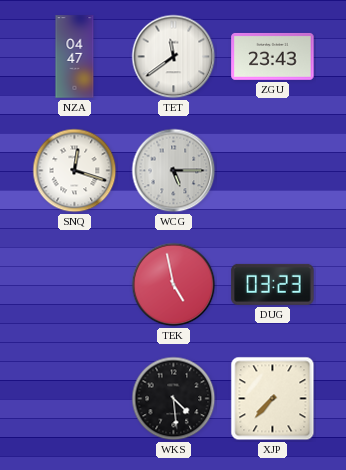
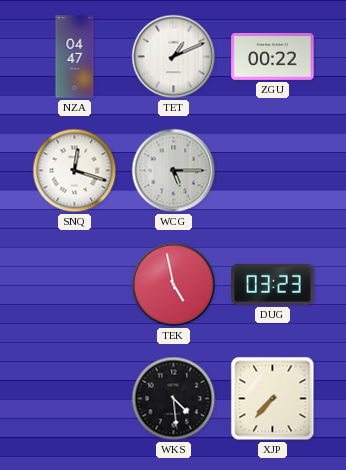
TET: 11:39 -> 1:11
ZGU: 23:43 -> 00:22
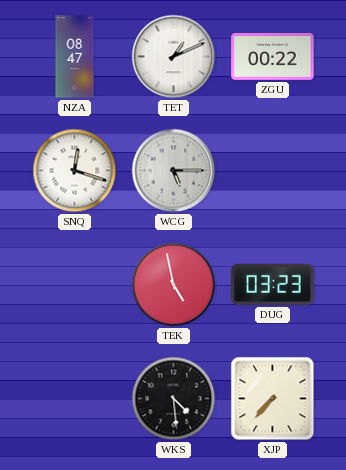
NZA: 04:47 -> 08:47
